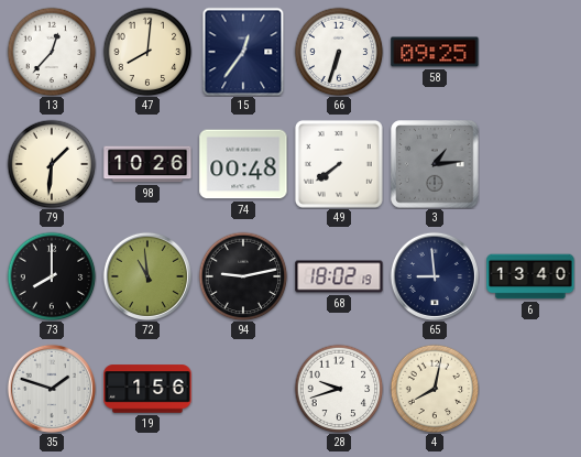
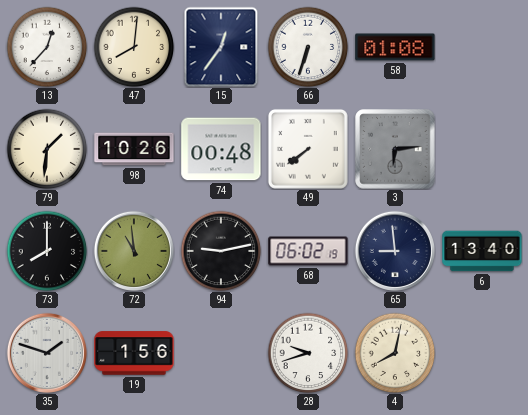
58: 09:25 -> 01:08
3: 1:14 -> 6:14
68: 18:02 -> 06:02
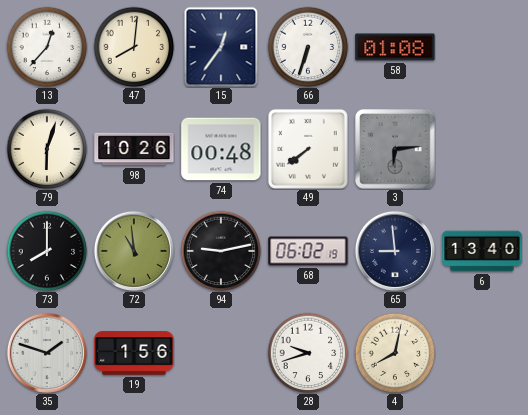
79: 1:31 -> 6:03
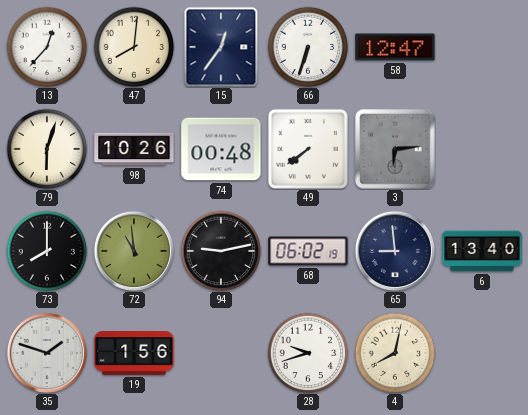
58: 01:08 -> 12:47
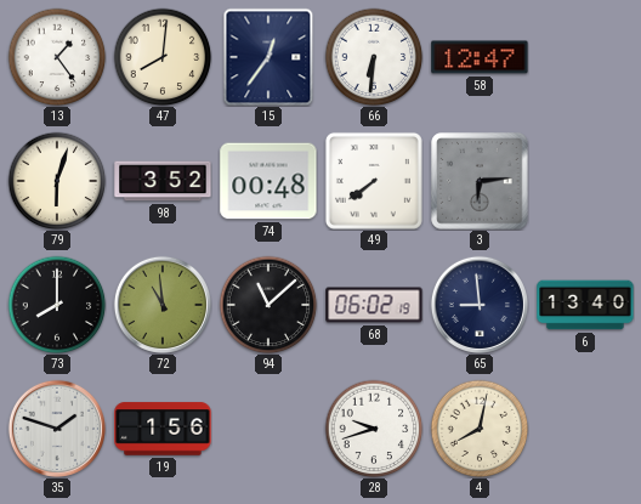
13: 12:37 -> 1:24
66: 6:33 -> 6:31
98: 10:26 -> 3:52
94: 9:13 -> 11:08
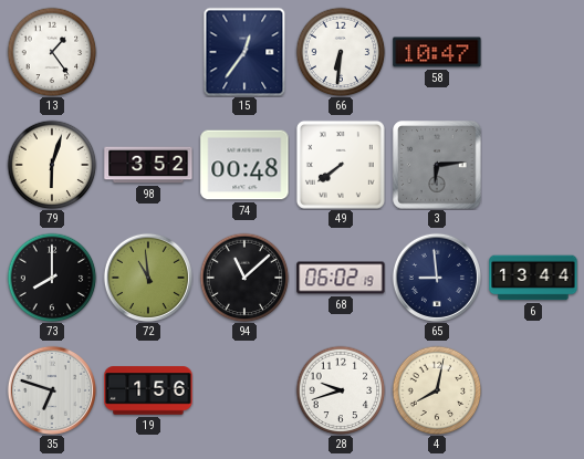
47: 8:01 -> none
58: 12:47 -> 10:47
6: 13:40 -> 13:44
35: 1:48 -> 6:48
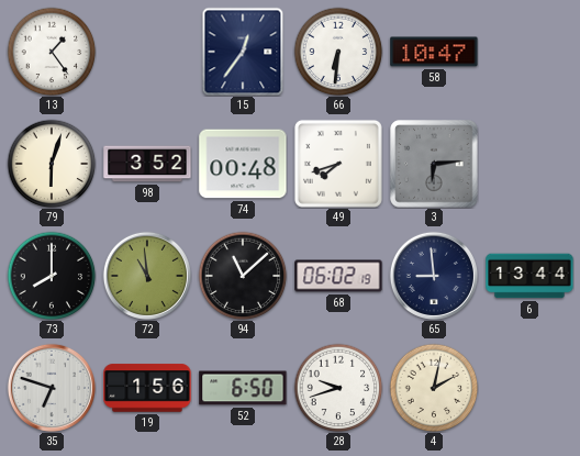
49: 7:39 -> 7:42
52: none -> 6:50
4: 8:02 -> 2:02
